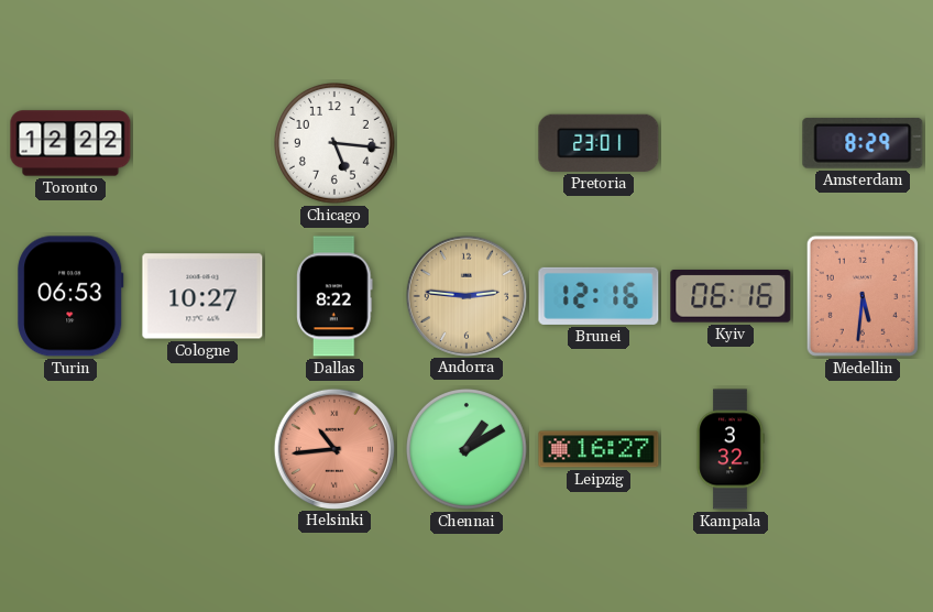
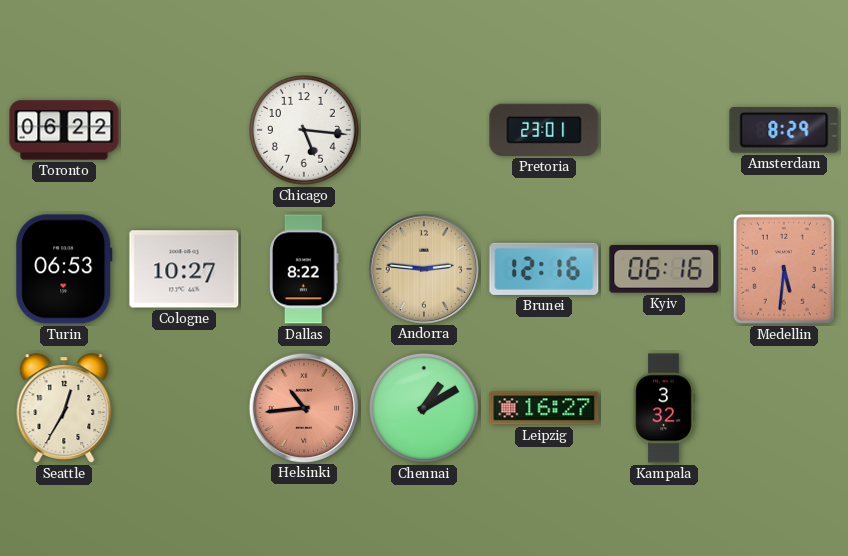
Toronto: 12:22 -> 06:22
Seattle: none -> 12:35
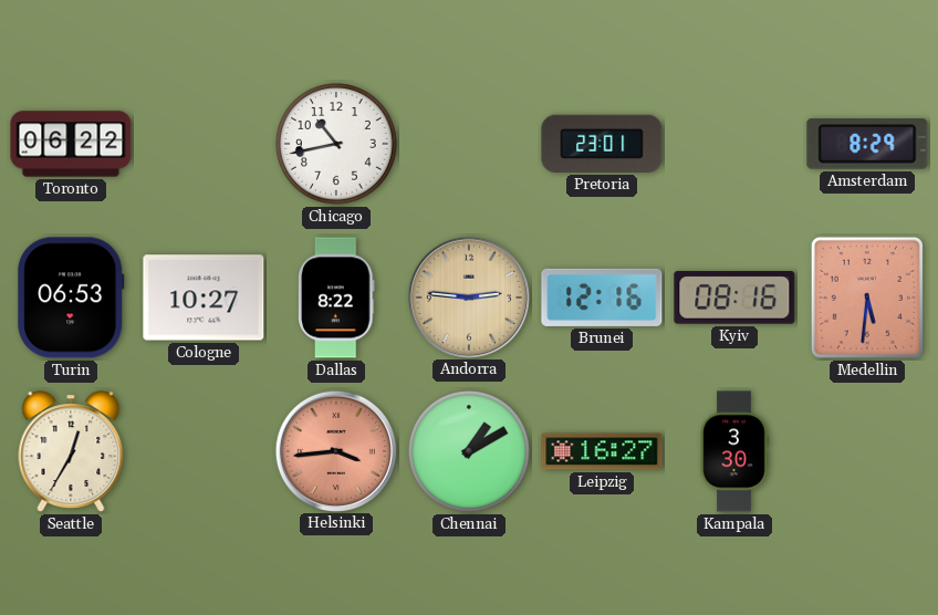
Chicago: 5:16 -> 10:43
Kyiv: 06:16 -> 08:16
Helsinki: 10:44 -> 3:44
Kampala: 3:32 -> 3:30
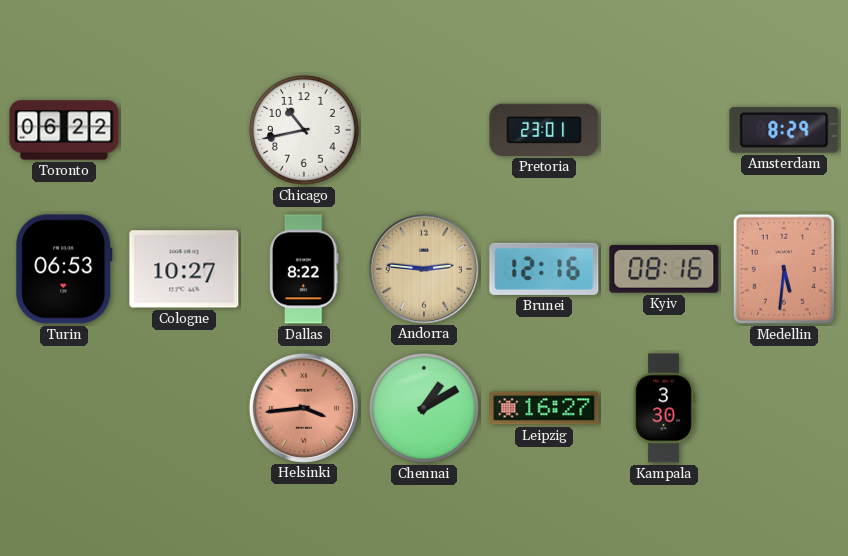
Seattle: 12:35 -> none
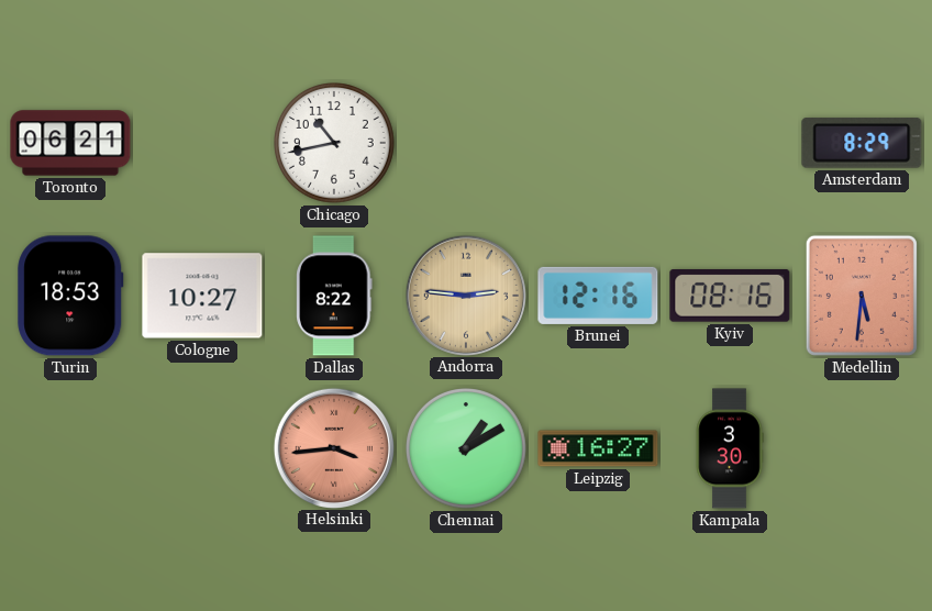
Toronto: 06:22 -> 06:21
Pretoria: 23:01 -> none
Turin: 06:53 -> 18:53
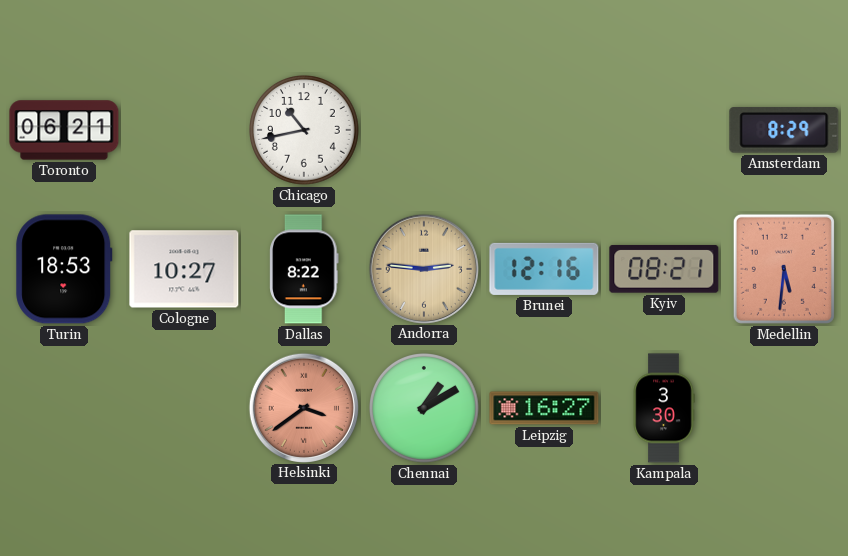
Kyiv: 08:16 -> 08:21
Helsinki: 3:44 -> 3:39
